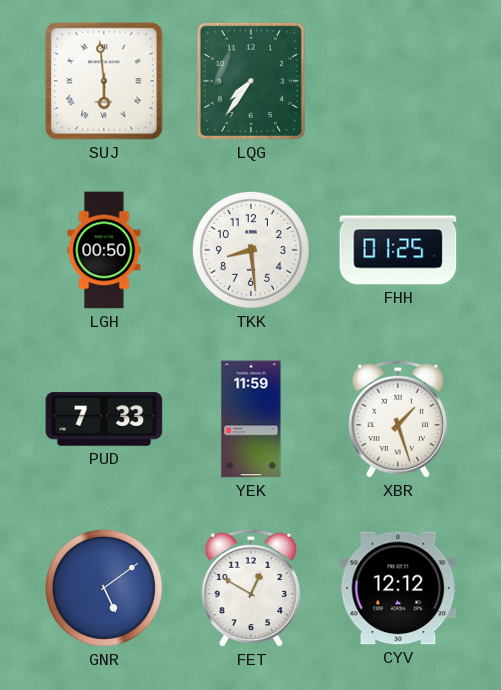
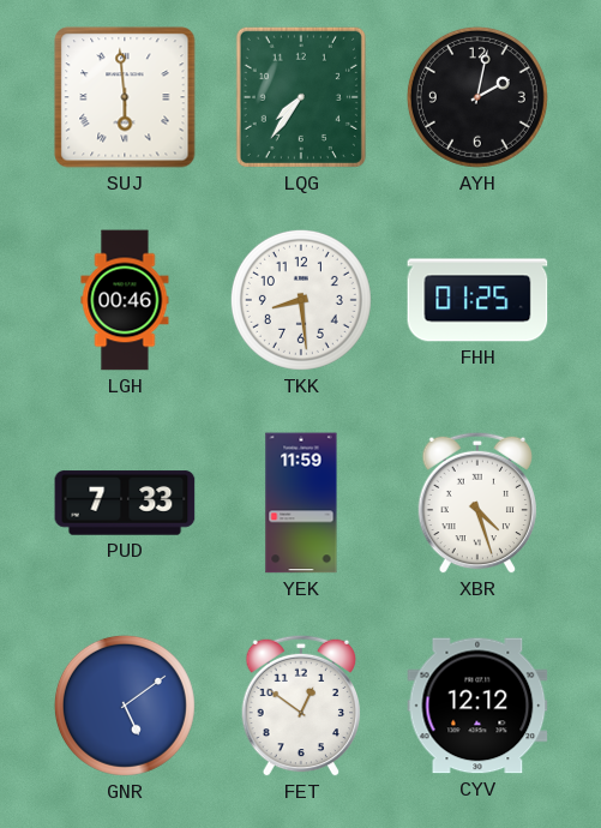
AYH: none -> 2:02
LGH: 00:50 -> 00:46
XBR: 1:27 -> 4:27
FET: 12:50 -> 12:51
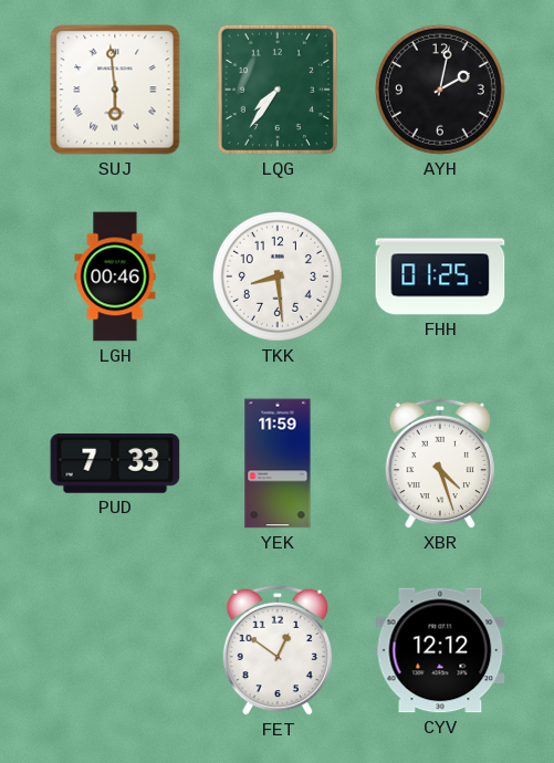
GNR: 5:09 -> none
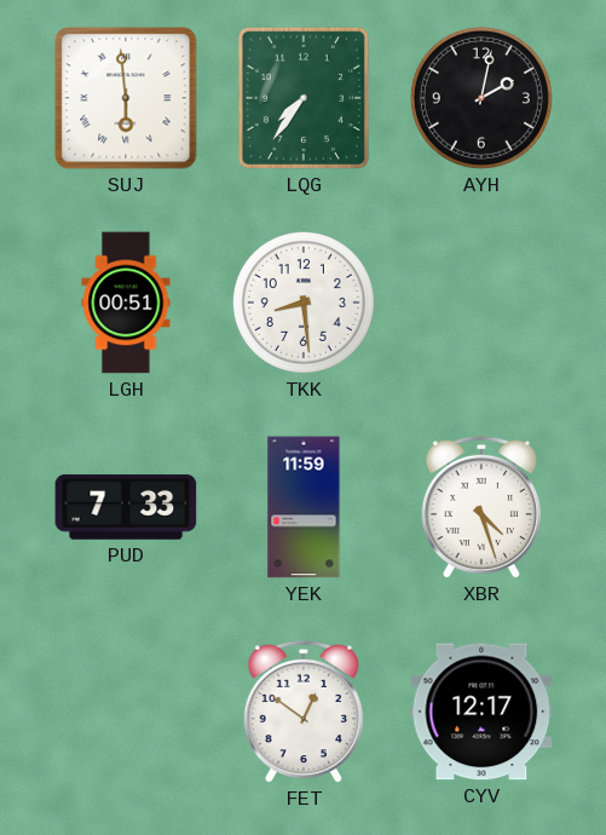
LGH: 00:46 -> 00:51
FHH: 01:25 -> none
CYV: 12:12 -> 12:17
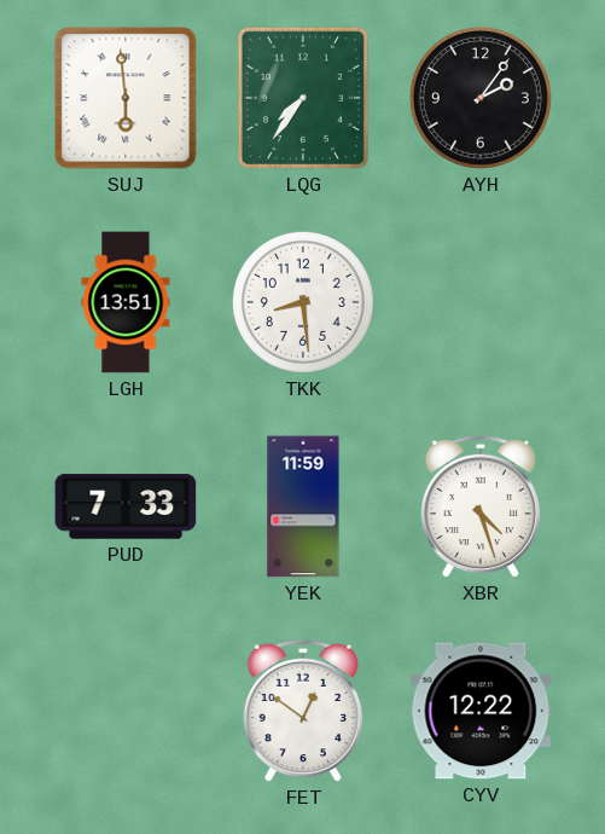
AYH: 2:02 -> 2:06
LGH: 00:51 -> 13:51
CYV: 12:17 -> 12:22
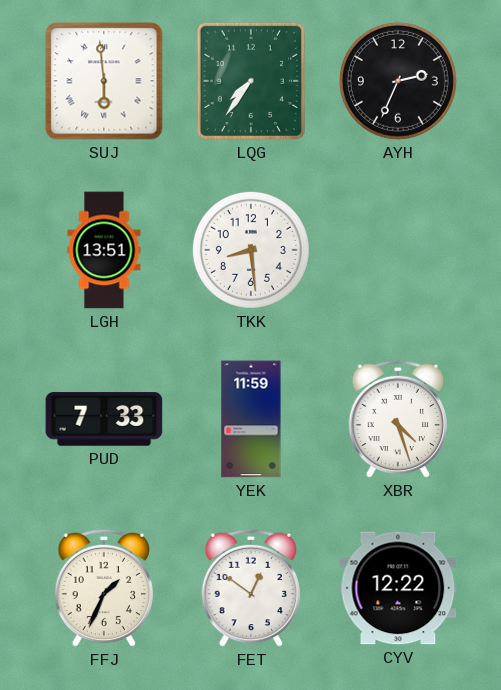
AYH: 2:06 -> 2:34
FFJ: none -> 1:34
